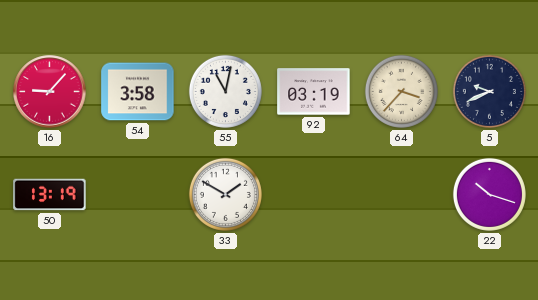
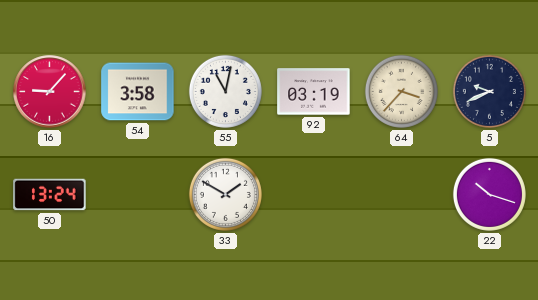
50: 13:19 -> 13:24
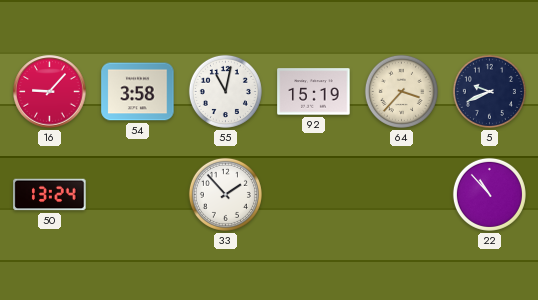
92: 03:19 -> 15:19
33: 1:50 -> 1:53
22: 10:18 -> 10:53
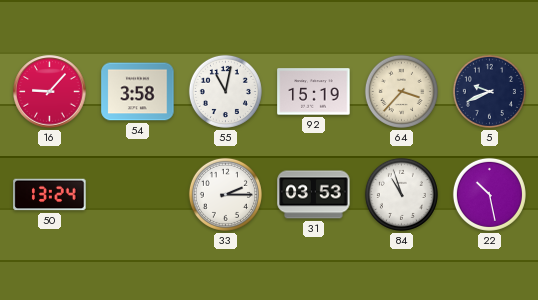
33: 1:53 -> 2:15
31: none -> 03:53
84: none -> 10:57
22: 10:53 -> 10:28
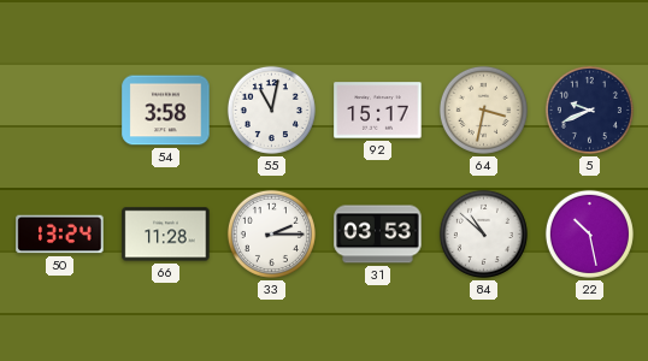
16: 9:07 -> none
92: 15:19 -> 15:17
64: 3:37 -> 3:32
66: none -> 11:28
84: 10:57 -> 10:52
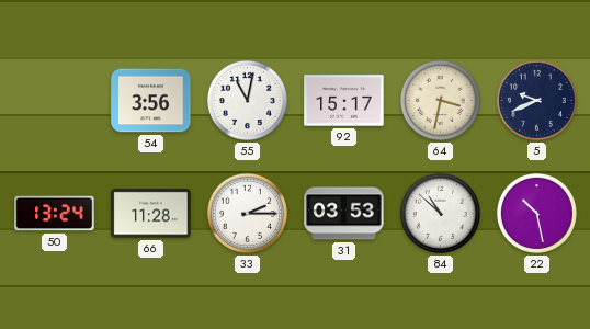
54: 3:58 -> 3:56
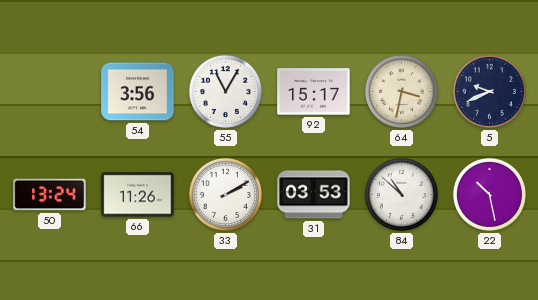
55: 11:02 -> 11:05
66: 11:28 -> 11:26
33: 2:15 -> 2:10
